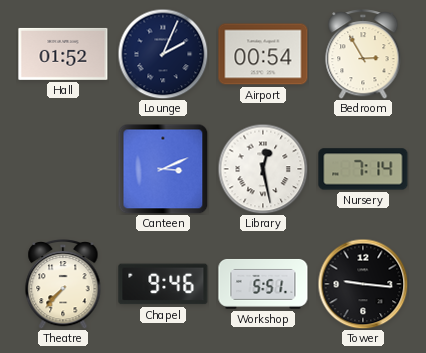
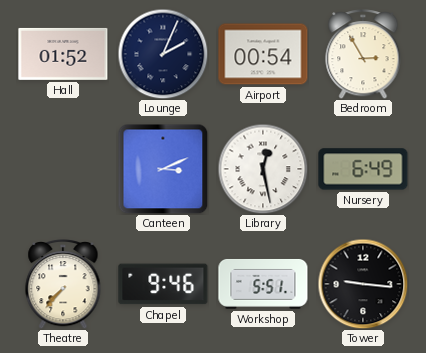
Nursery: 7:14 -> 6:49
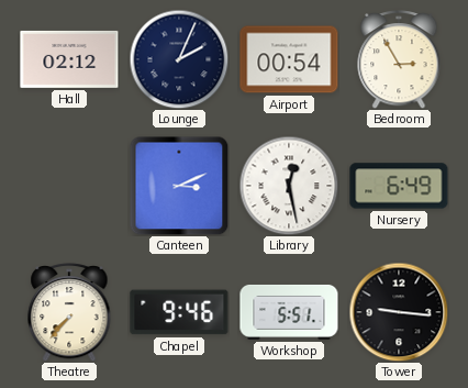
Hall: 01:52 -> 02:12
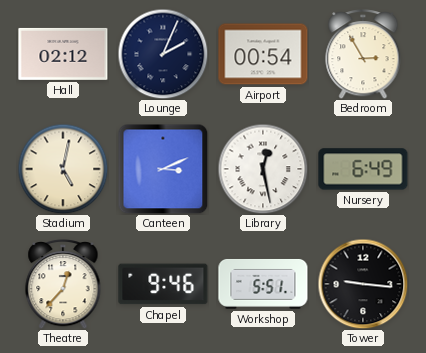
Stadium: none -> 5:02
Theatre: 7:37 -> 12:37
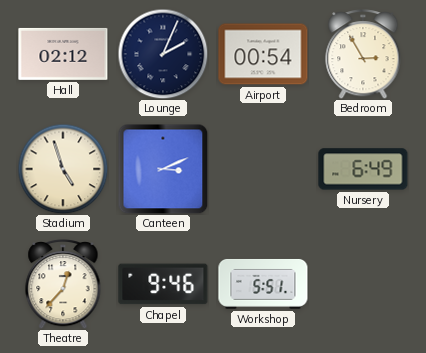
Stadium: 5:02 -> 4:57
Library: 12:28 -> none
Tower: 9:16 -> none
